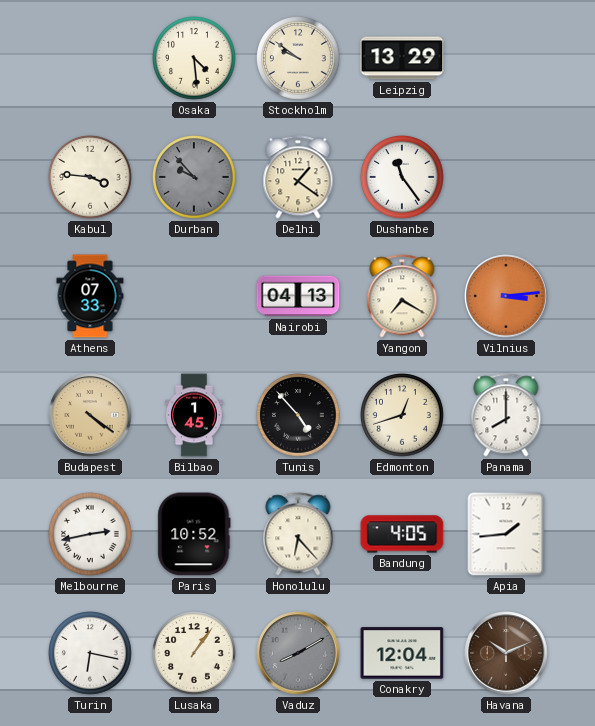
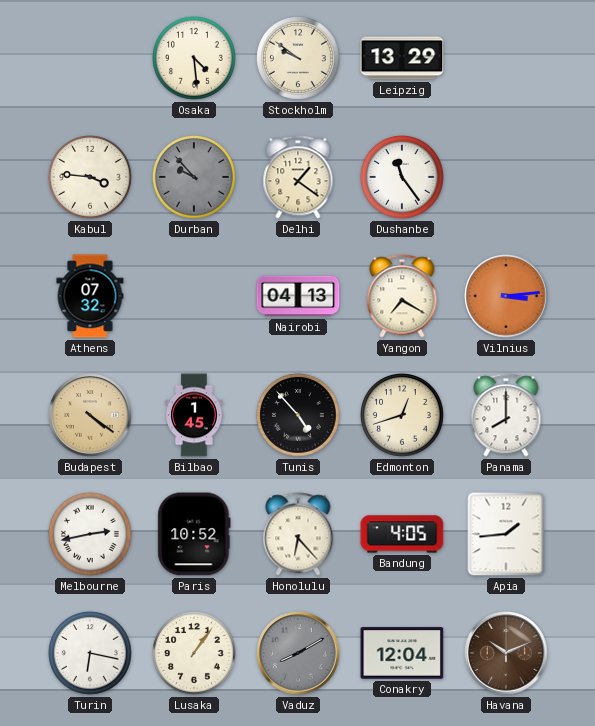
Athens: 07:33 -> 07:32
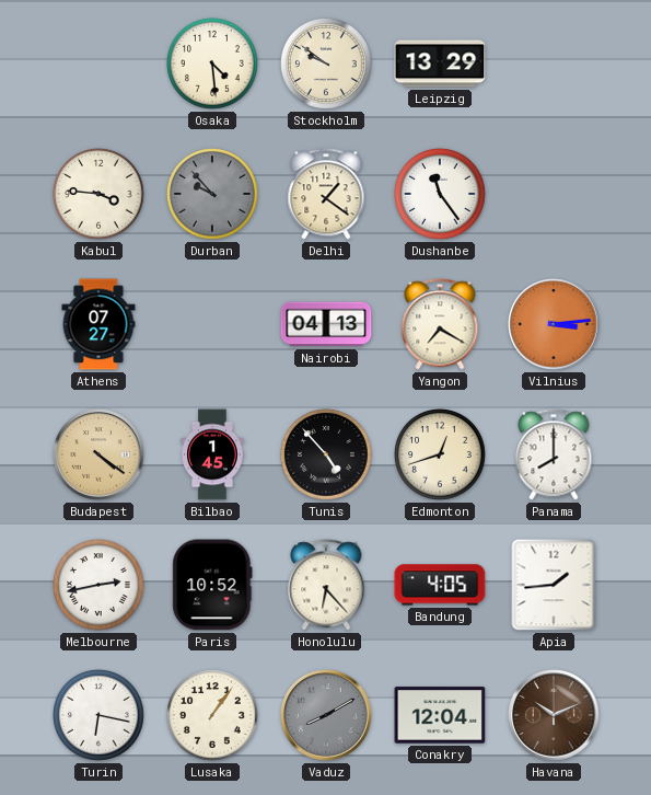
Athens: 07:32 -> 07:27
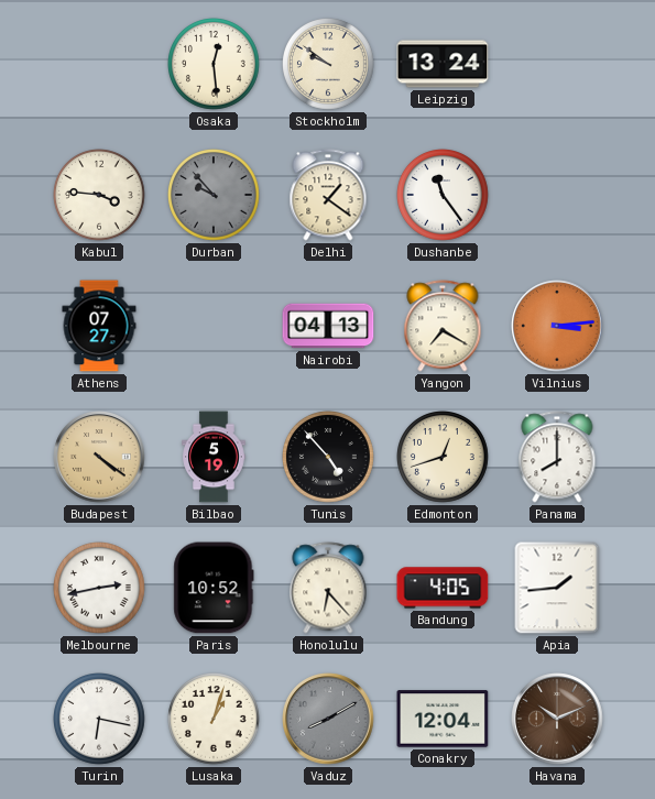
Osaka: 4:29 -> 12:29
Leipzig: 13:29 -> 13:24
Bilbao: 1:45 -> 5:19
Lusaka: 1:06 -> 1:03
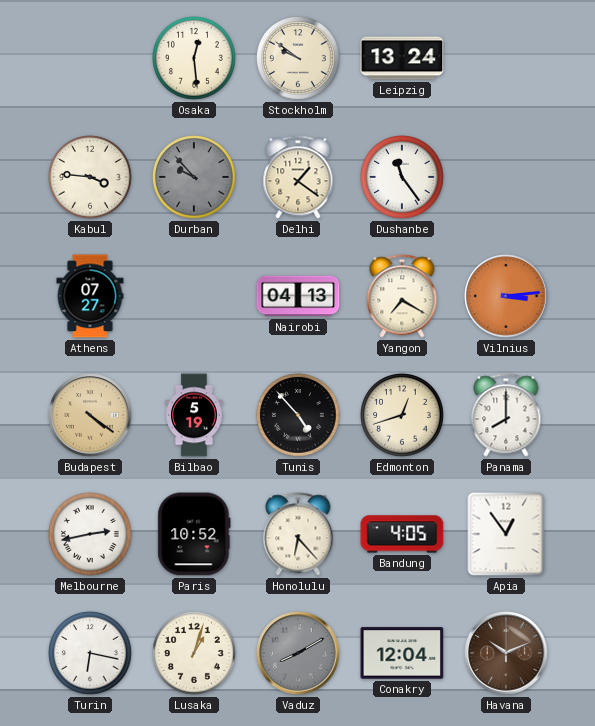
Apia: 1:44 -> 12:54
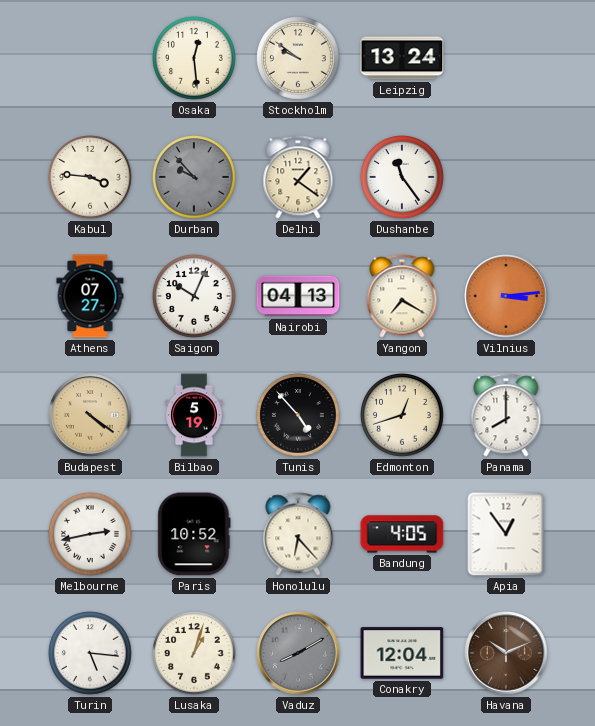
Saigon: none -> 10:04
Turin: 6:17 -> 5:16
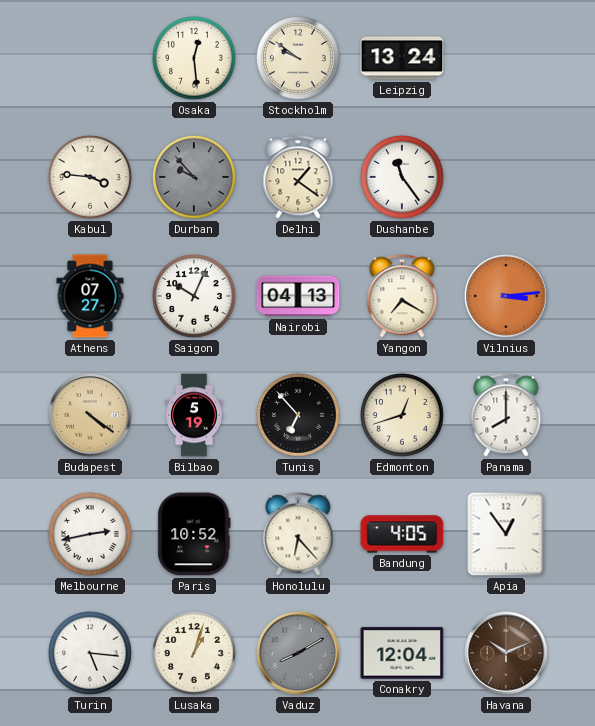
Tunis: 4:53 -> 6:53
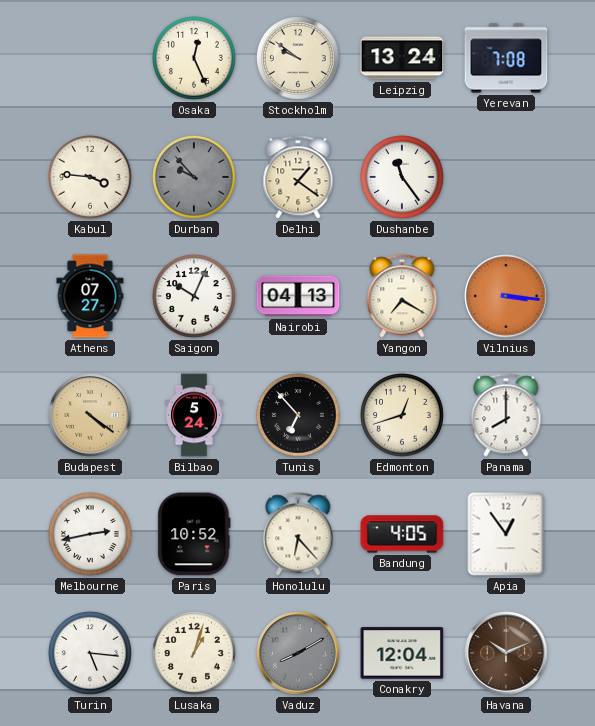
Osaka: 12:29 -> 12:26
Yerevan: none -> 7:08
Vilnius: 3:14 -> 3:16
Bilbao: 5:19 -> 5:24
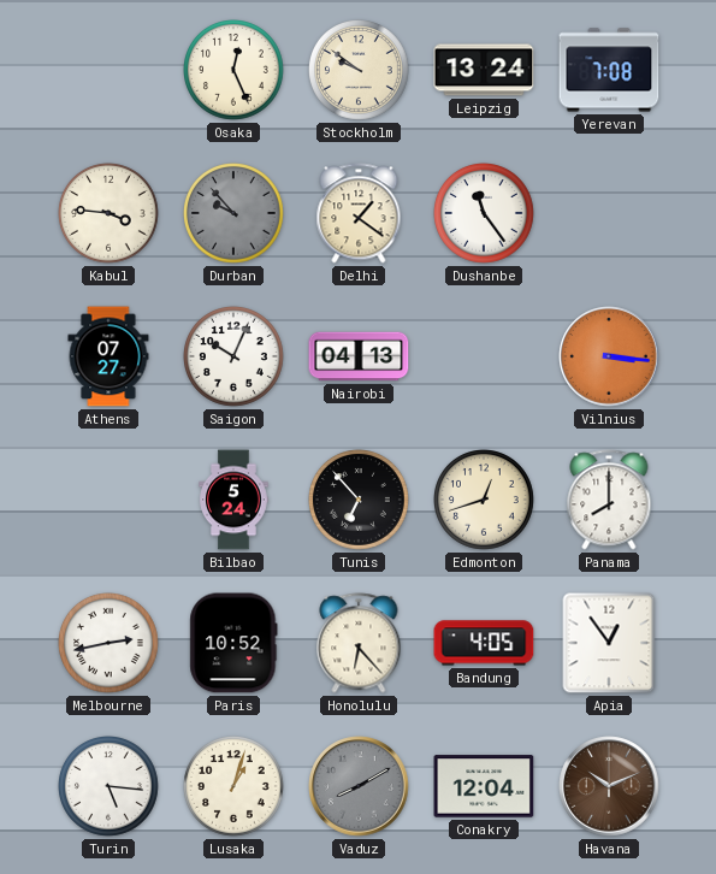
Yangon: 7:20 -> none
Budapest: 4:21 -> none
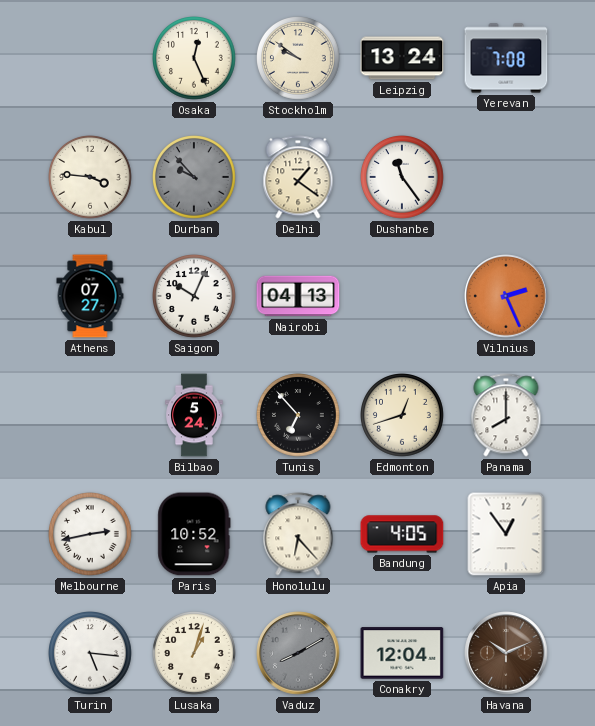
Vilnius: 3:16 -> 2:26
